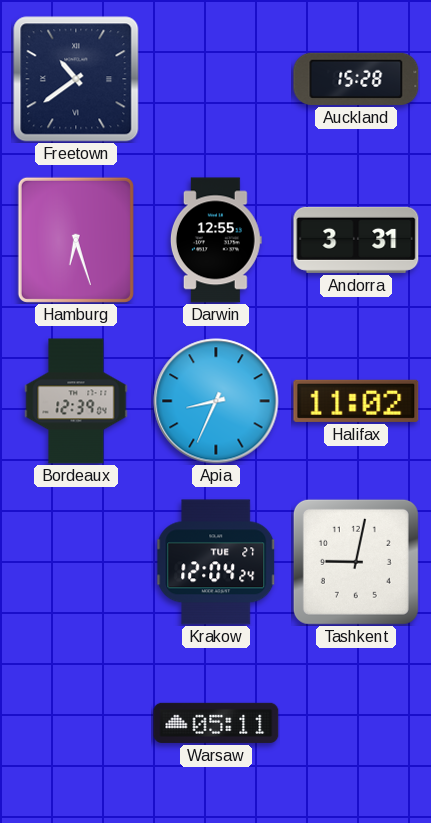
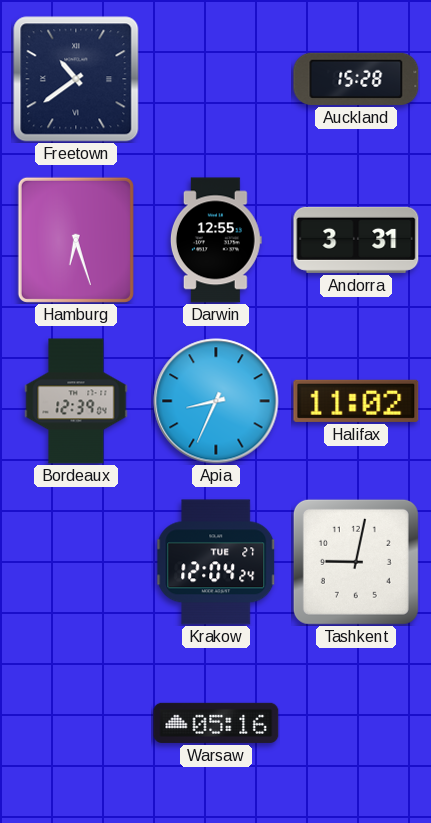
Warsaw: 05:11 -> 05:16
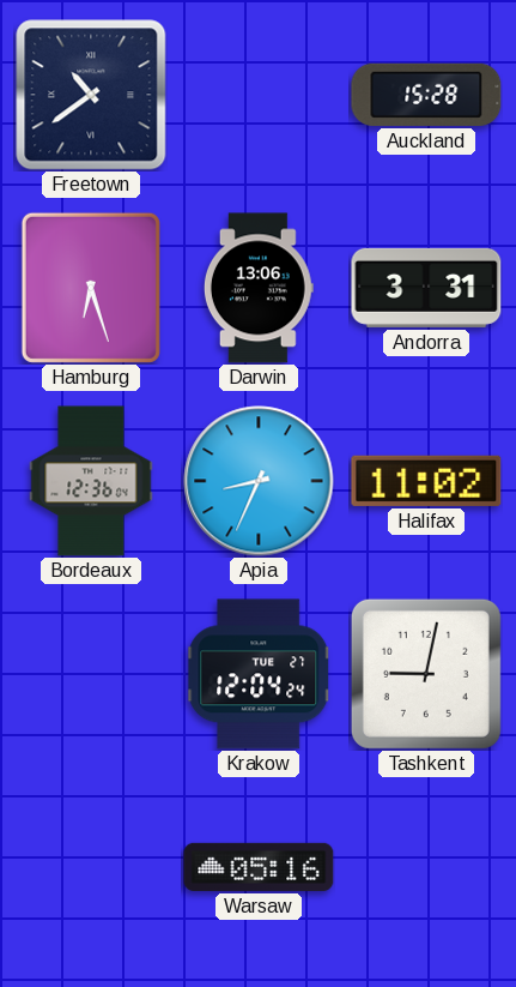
Darwin: 12:55 -> 13:06
Bordeaux: 12:39 -> 12:36
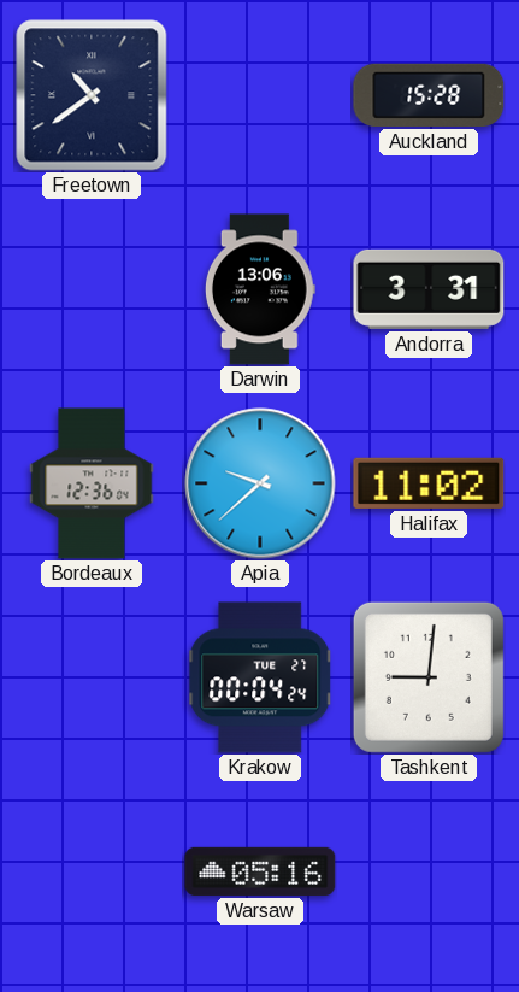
Hamburg: 6:27 -> none
Apia: 8:34 -> 9:38
Krakow: 12:04 -> 00:04
Tashkent: 9:02 -> 9:01
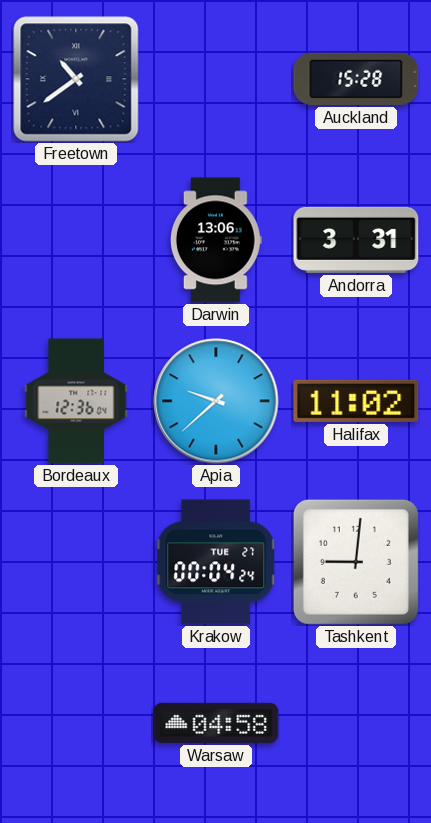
Warsaw: 05:16 -> 04:58
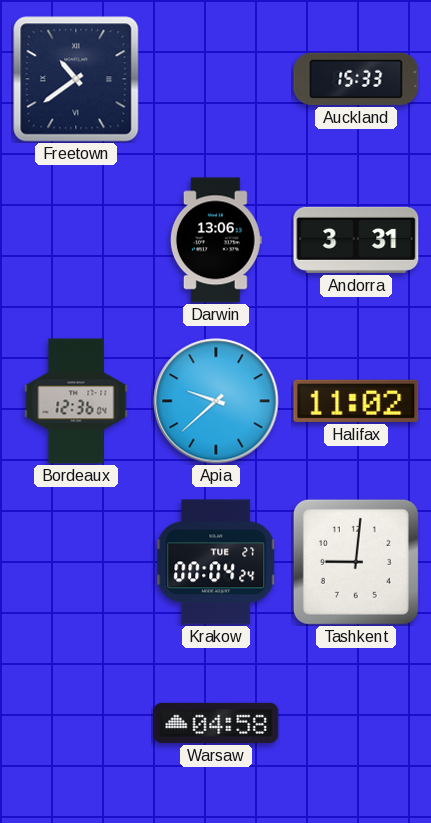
Auckland: 15:28 -> 15:33
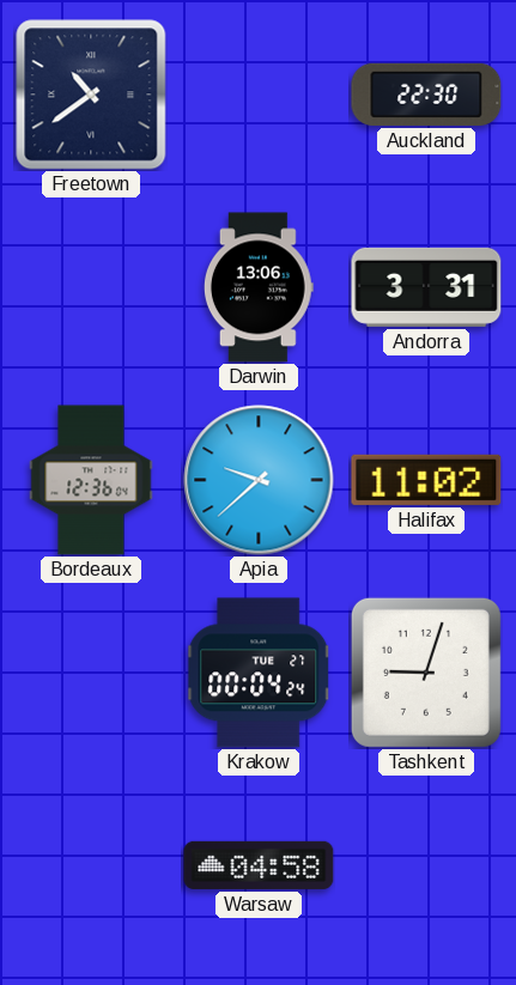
Auckland: 15:33 -> 22:30
Tashkent: 9:01 -> 9:03
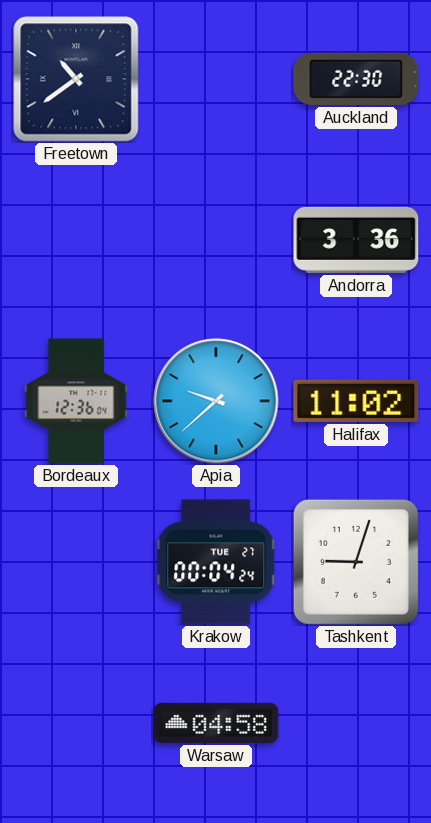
Darwin: 13:06 -> none
Andorra: 3:31 -> 3:36
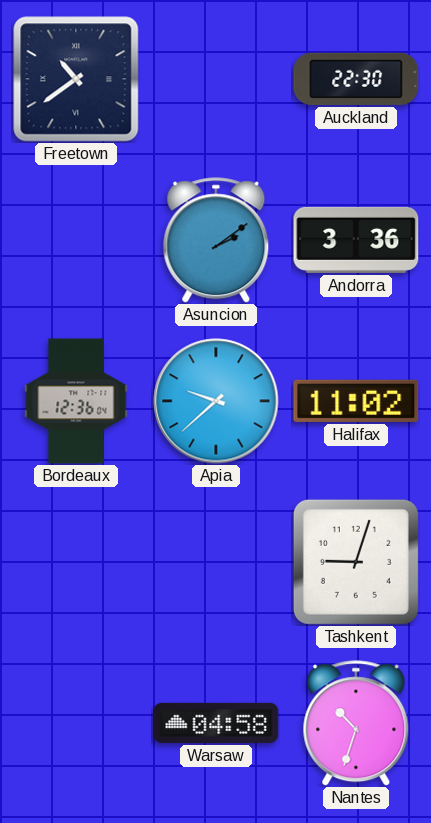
Asuncion: none -> 2:09
Krakow: 00:04 -> none
Nantes: none -> 10:33
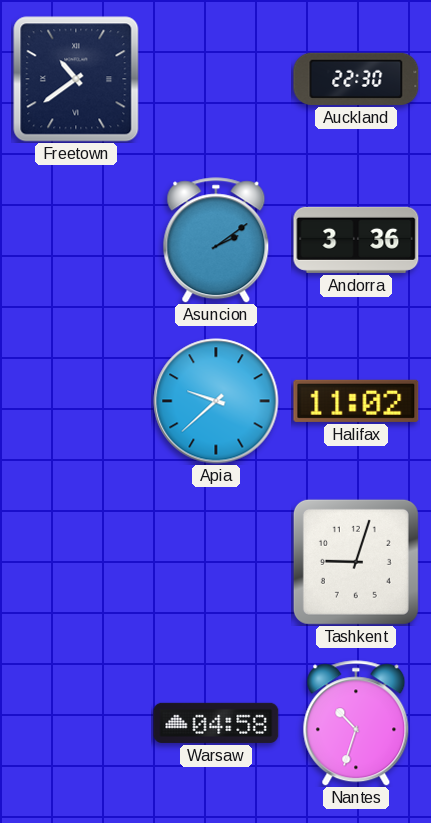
Bordeaux: 12:36 -> none
